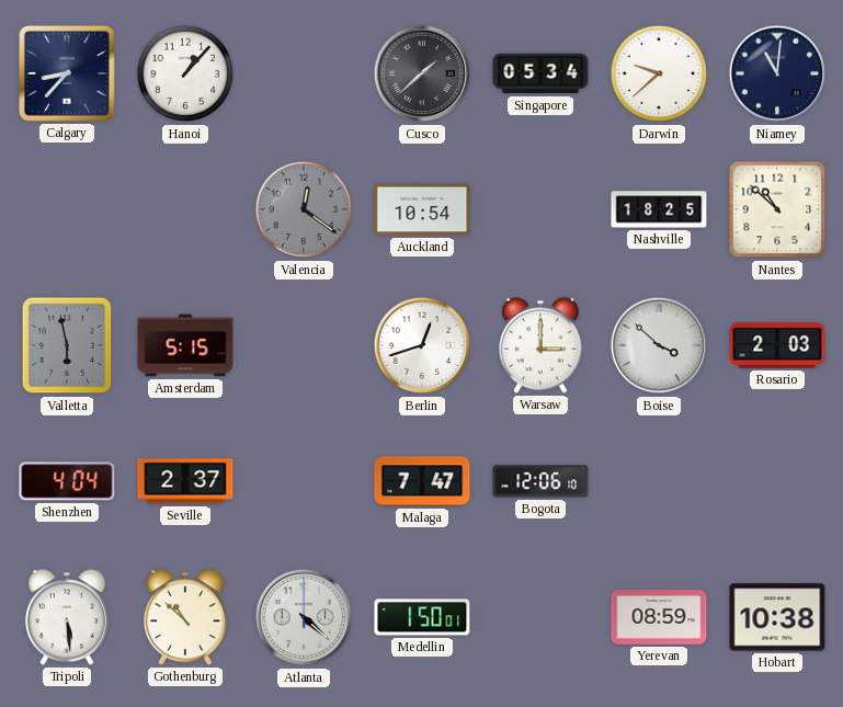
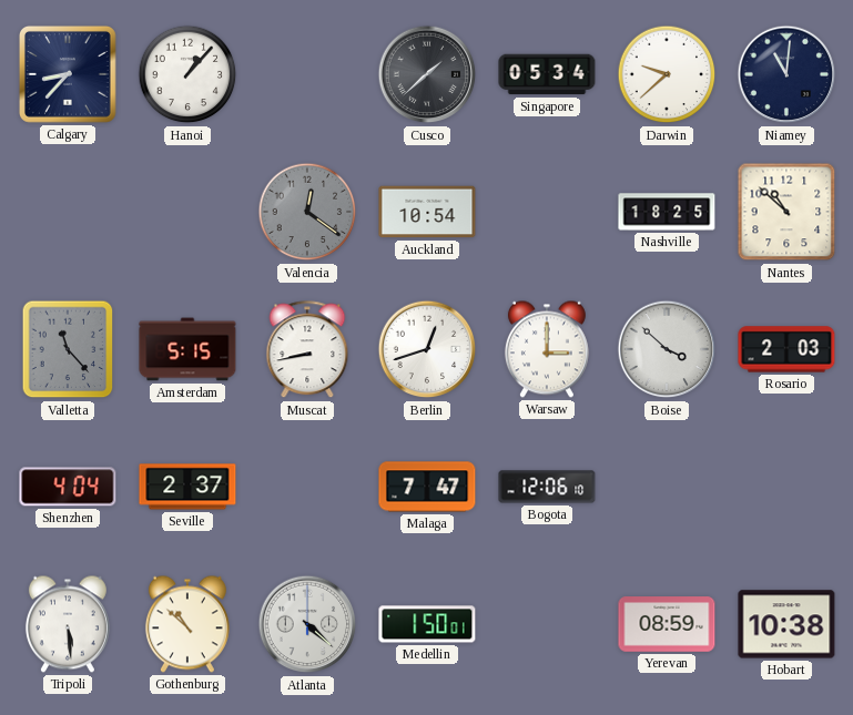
Valletta: 5:58 -> 11:23
Muscat: none -> 8:43
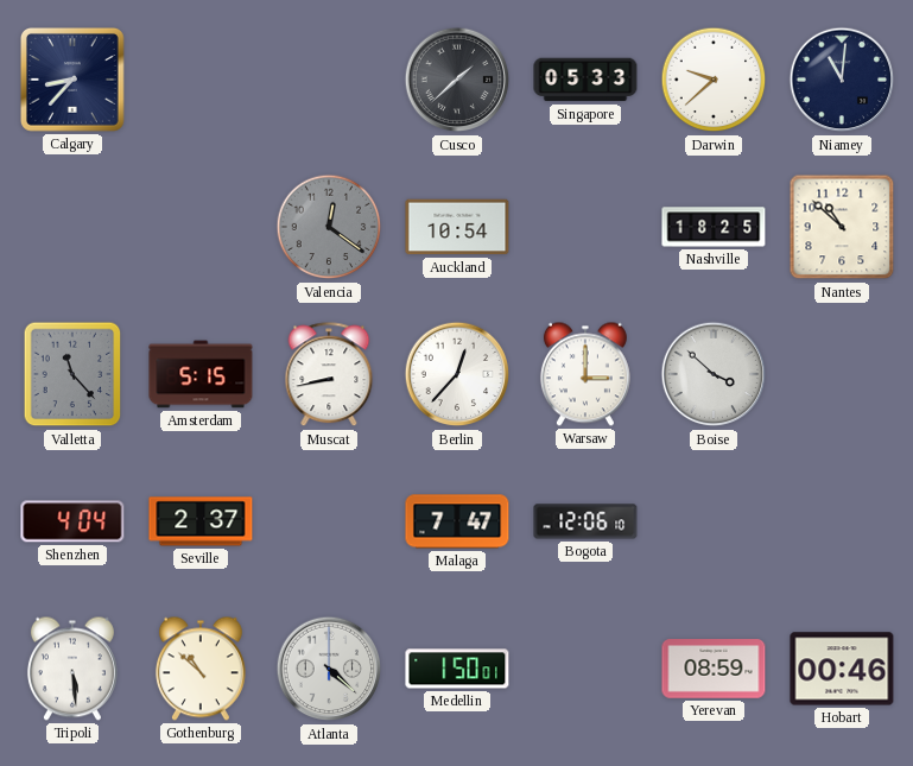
Hanoi: 1:07 -> none
Singapore: 05:34 -> 05:33
Berlin: 12:42 -> 12:37
Rosario: 2:03 -> none
Hobart: 10:38 -> 00:46
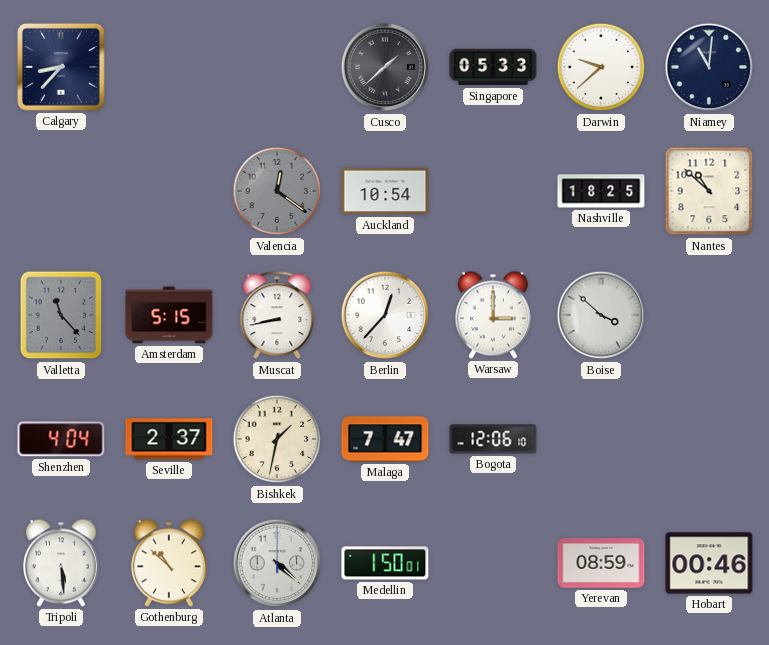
Bishkek: none -> 1:32
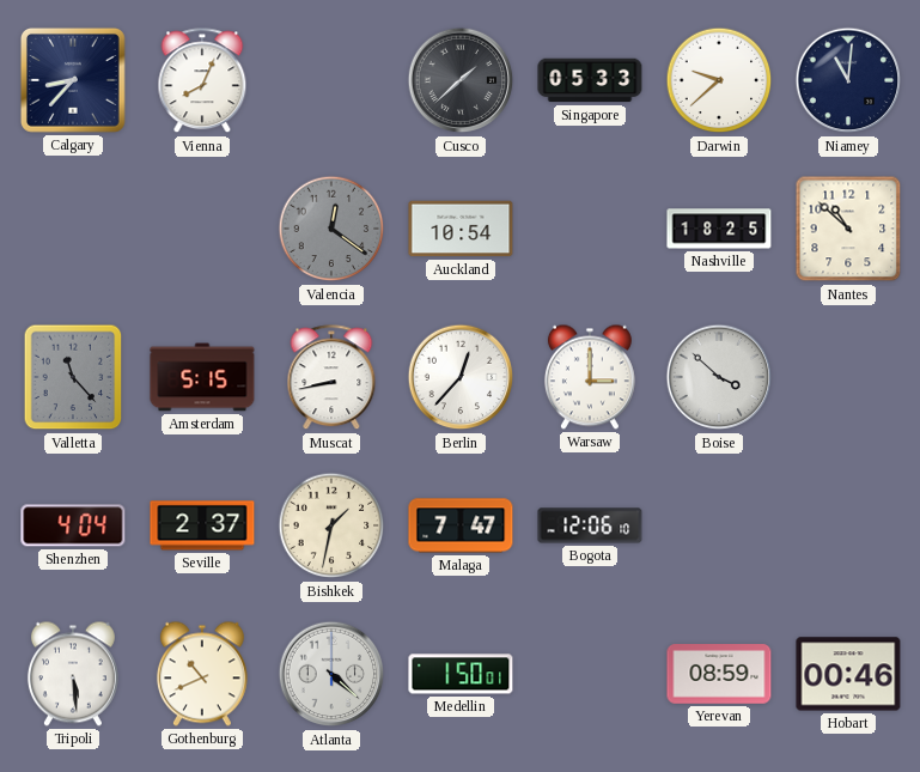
Vienna: none -> 8:04
Gothenburg: 10:52 -> 10:41
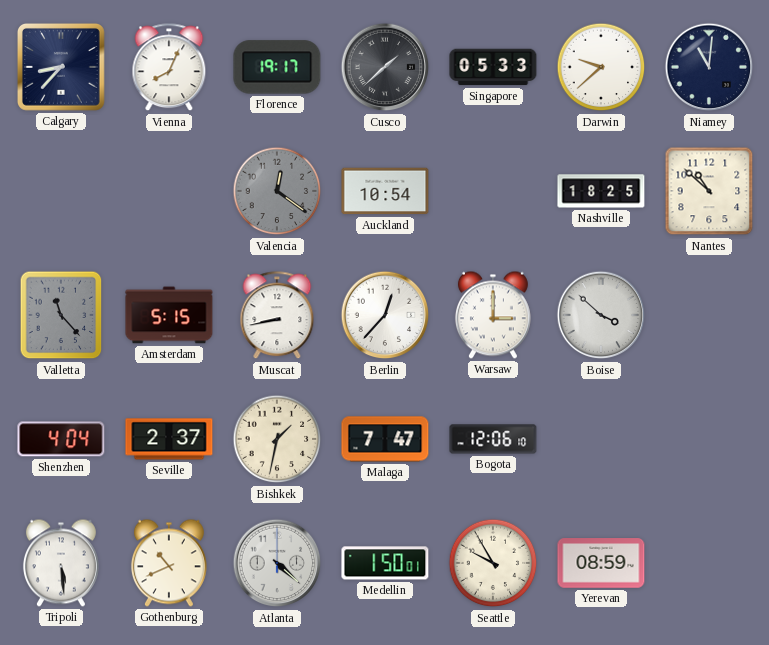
Florence: none -> 19:17
Seattle: none -> 9:55
Hobart: 00:46 -> none
